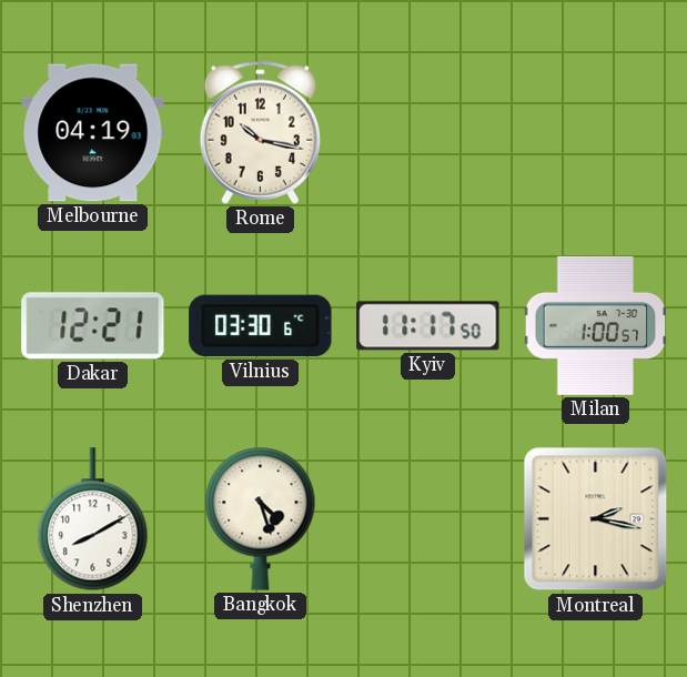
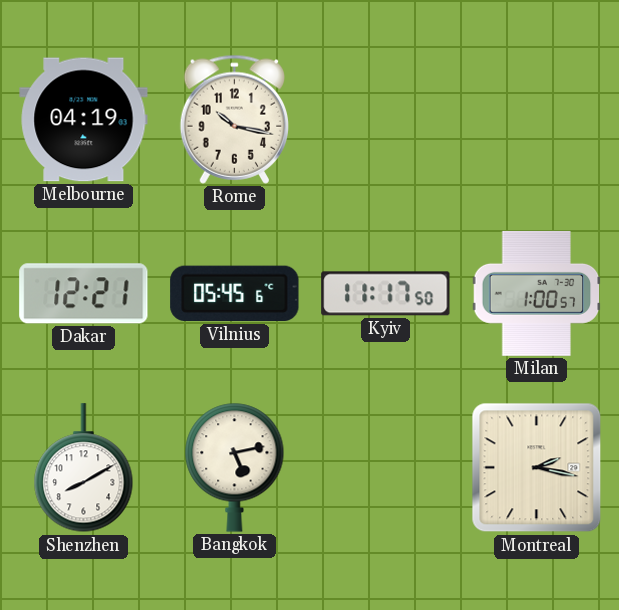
Vilnius: 03:30 -> 05:45
Bangkok: 4:27 -> 5:13
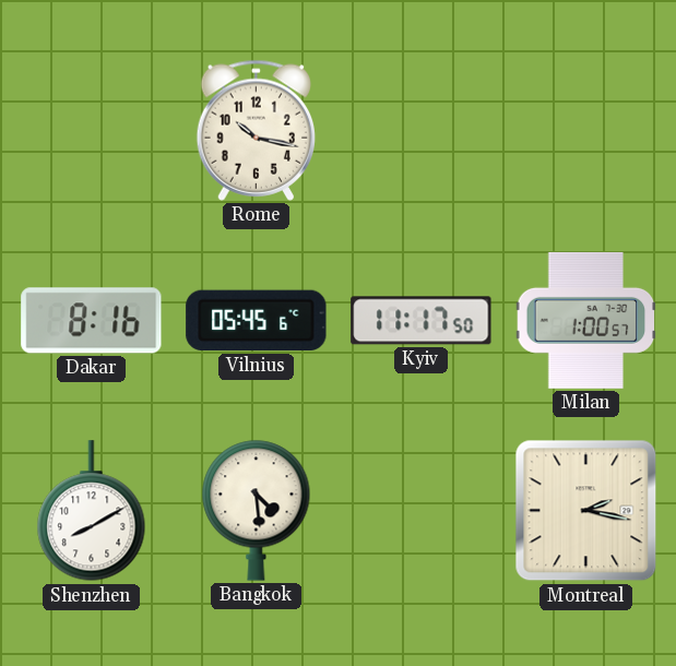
Melbourne: 04:19 -> none
Dakar: 12:21 -> 8:16
Bangkok: 5:13 -> 4:29
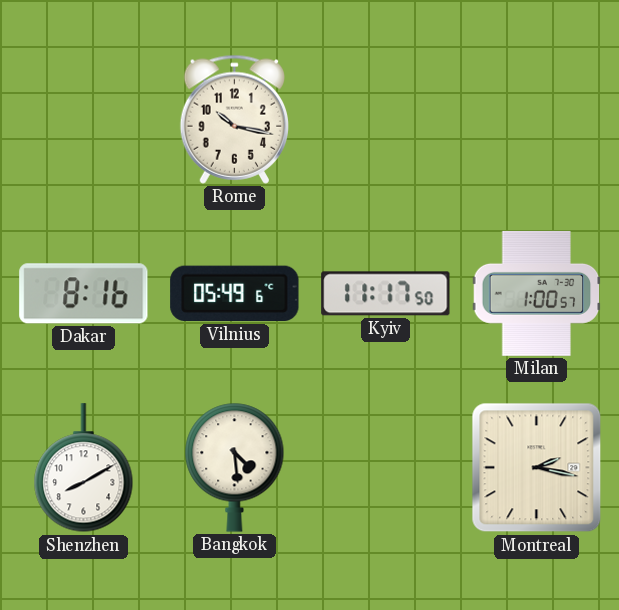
Vilnius: 05:45 -> 05:49
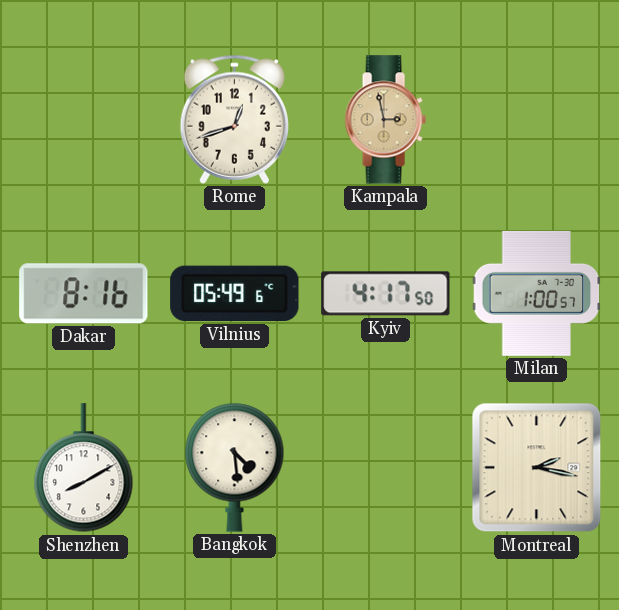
Rome: 10:17 -> 12:42
Kampala: none -> 2:58
Kyiv: 11:17 -> 4:17
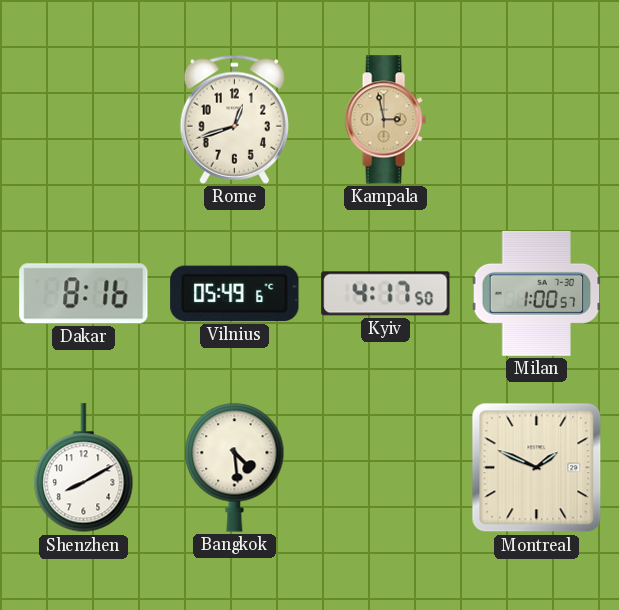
Montreal: 2:17 -> 1:49
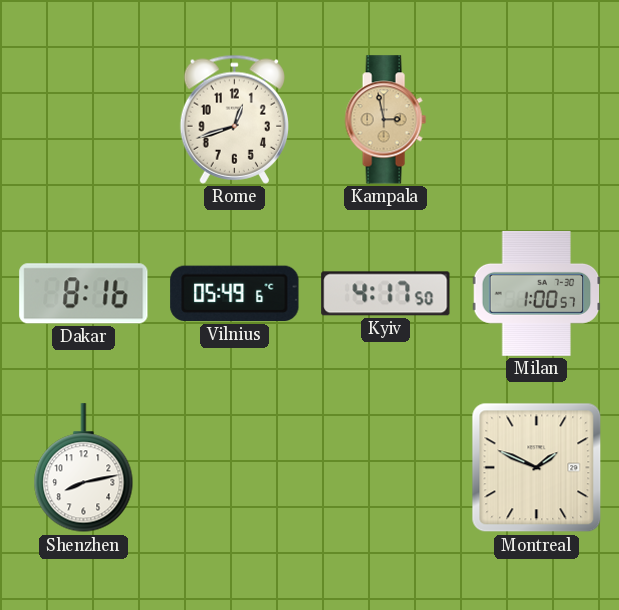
Shenzhen: 8:10 -> 8:13
Bangkok: 4:29 -> none
